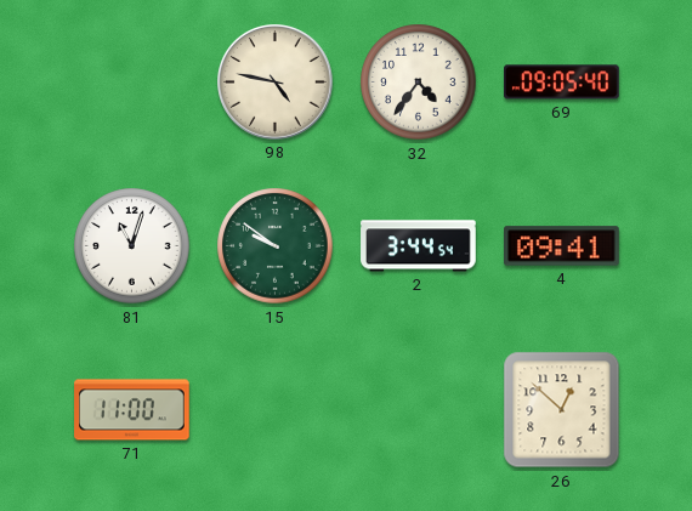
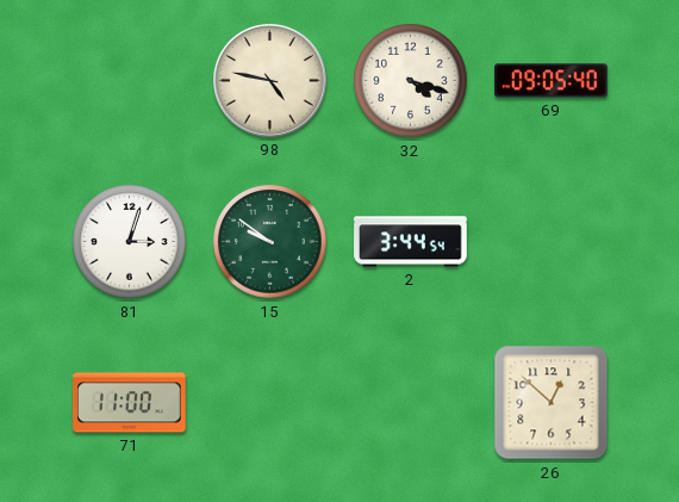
32: 4:36 -> 4:18
81: 11:03 -> 3:03
4: 09:41 -> none
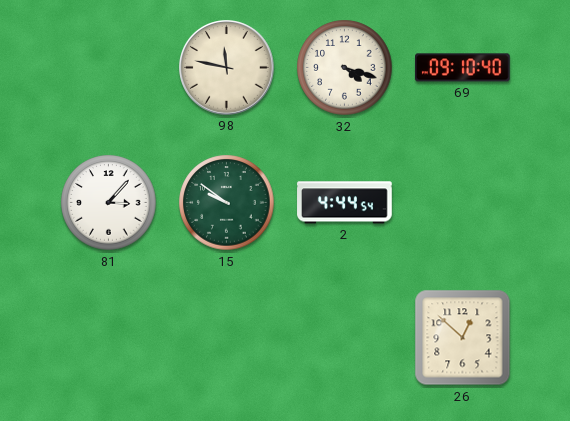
98: 4:47 -> 11:47
69: 09:05 -> 09:10
81: 3:03 -> 3:07
2: 3:44 -> 4:44
71: 11:00 -> none
